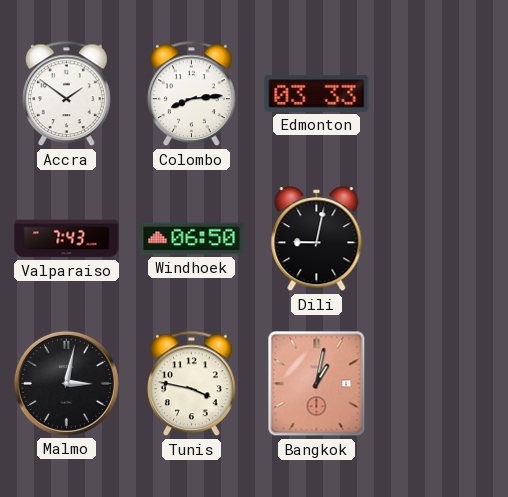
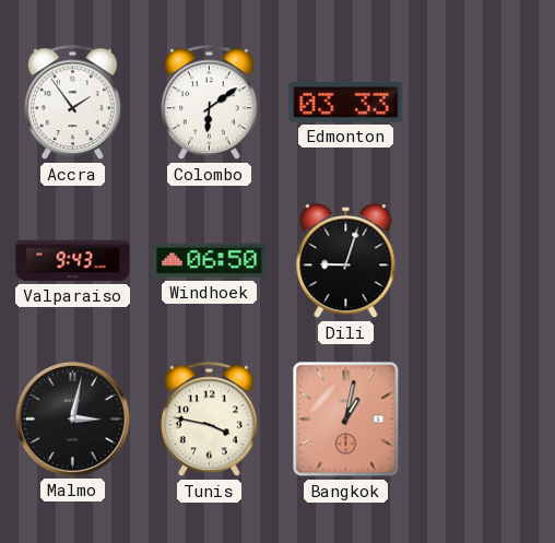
Accra: 1:51 -> 1:54
Colombo: 8:14 -> 6:09
Valparaiso: 7:43 -> 9:43
Dili: 9:02 -> 9:03
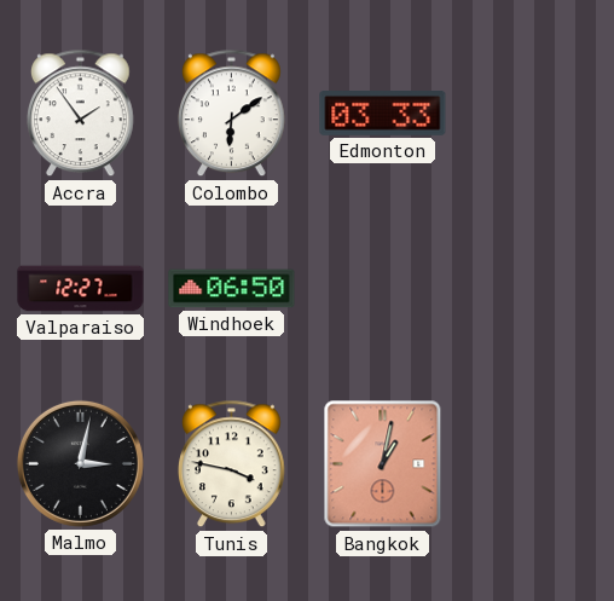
Valparaiso: 9:43 -> 12:27
Dili: 9:03 -> none
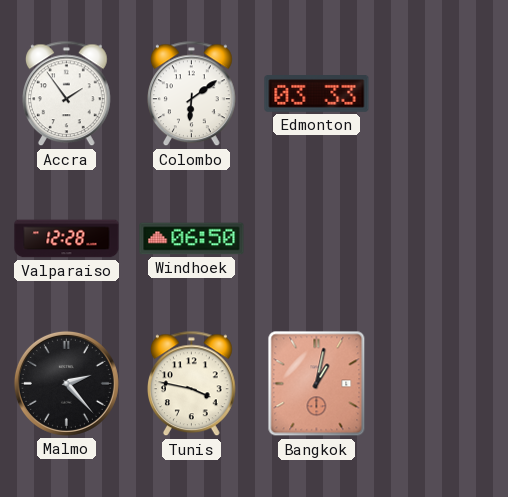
Valparaiso: 12:27 -> 12:28
Malmo: 3:02 -> 2:23
